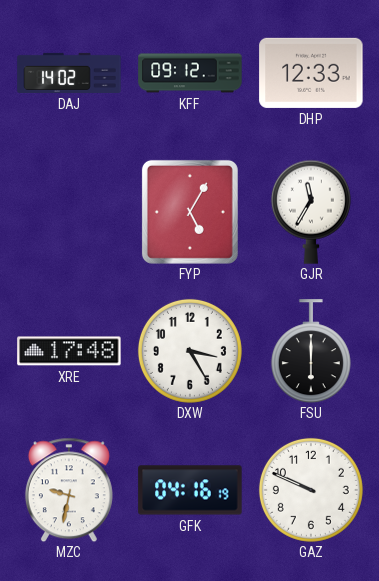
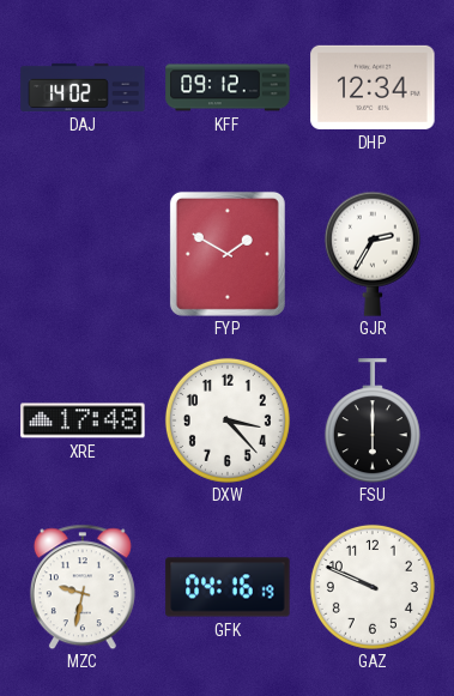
DHP: 12:33 -> 12:34
FYP: 5:05 -> 1:50
GJR: 11:35 -> 2:35
DXW: 3:25 -> 3:23
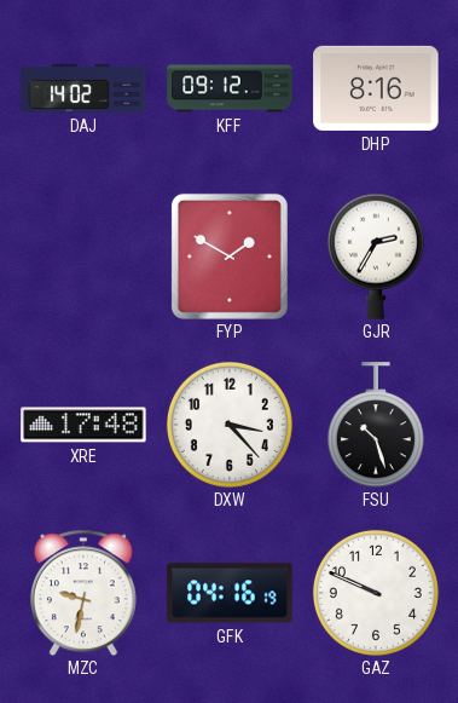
DHP: 12:34 -> 8:16
FSU: 6:00 -> 10:27
